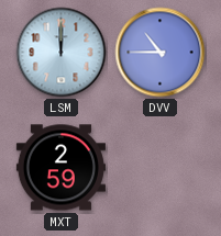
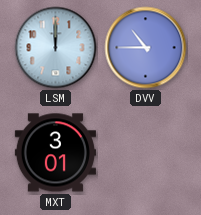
MXT: 2:59 -> 3:01
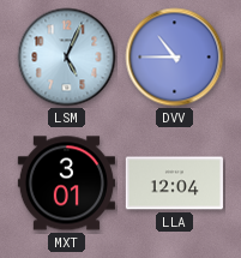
LSM: 12:00 -> 5:04
LLA: none -> 12:04
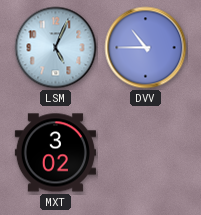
MXT: 3:01 -> 3:02
LLA: 12:04 -> none
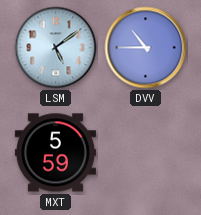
LSM: 5:04 -> 5:09
MXT: 3:02 -> 5:59
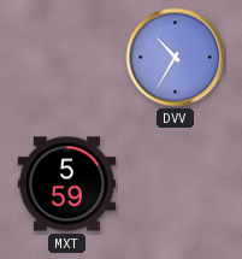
LSM: 5:09 -> none
DVV: 10:45 -> 10:35
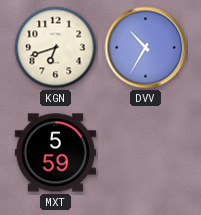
KGN: none -> 6:42
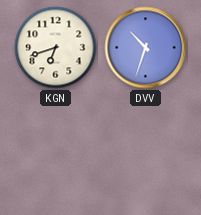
DVV: 10:35 -> 10:33
MXT: 5:59 -> none
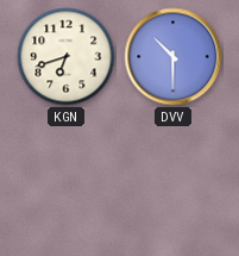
DVV: 10:33 -> 10:30
